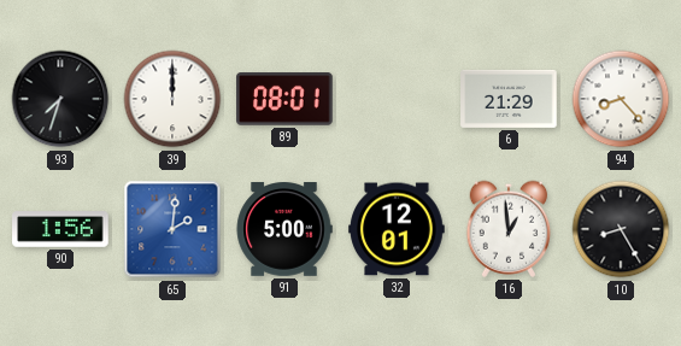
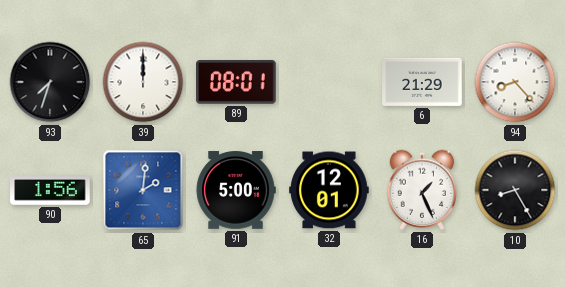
16: 12:59 -> 1:26
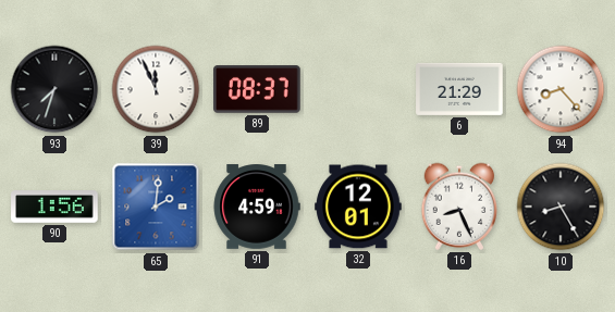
39: 12:00 -> 11:56
89: 08:01 -> 08:37
91: 5:00 -> 4:59
16: 1:26 -> 8:26
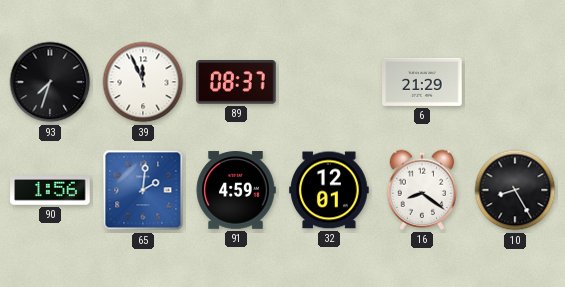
94: 8:23 -> none
16: 8:26 -> 8:21
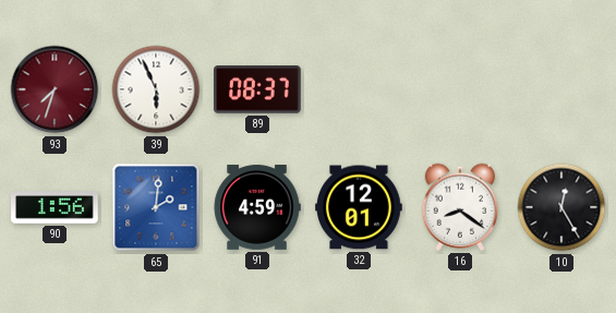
93 dial: black -> burgundy
39: 11:56 -> 5:56
6: 21:29 -> none
10: 8:25 -> 12:25
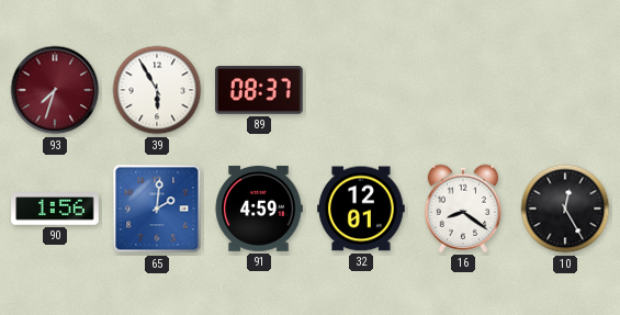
39: 5:56 -> 5:55
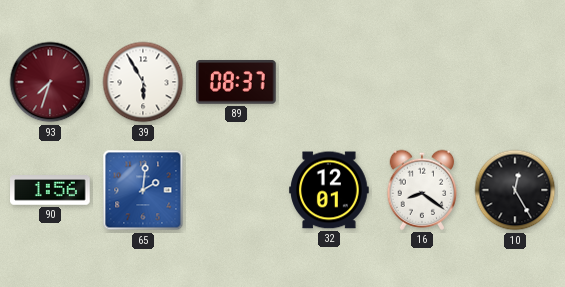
91: 4:59 -> none
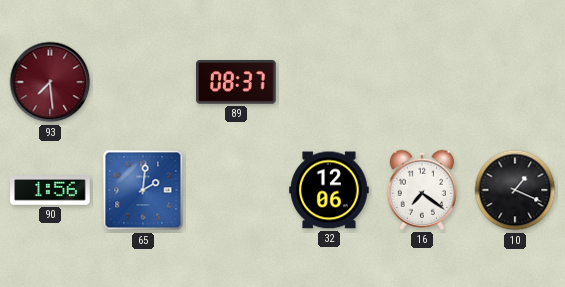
93: 7:33 -> 7:29
39: 5:55 -> none
32: 12:01 -> 12:06
16: 8:21 -> 7:21
10: 12:25 -> 1:19
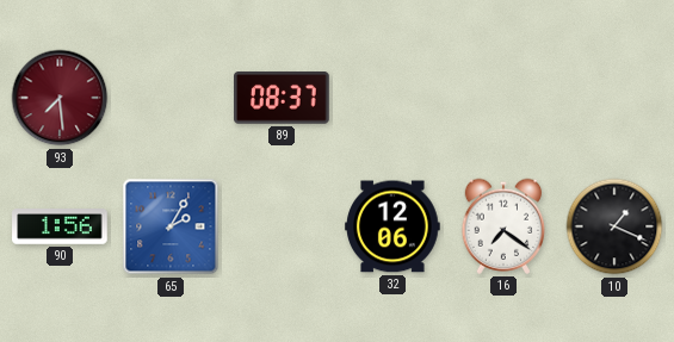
65: 2:01 -> 2:05
